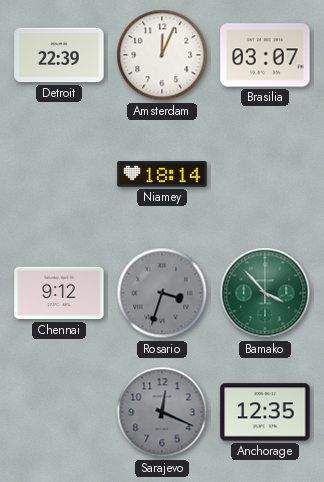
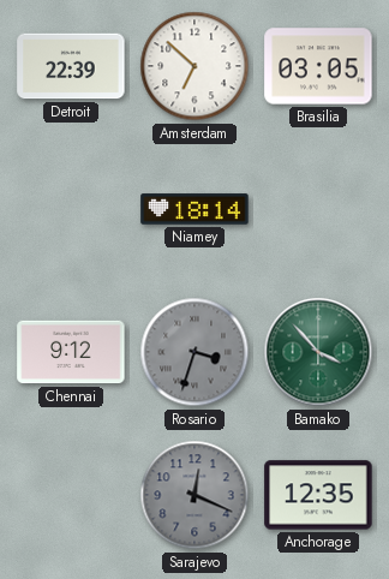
Amsterdam: 12:04 -> 6:52
Brasilia: 03:07 -> 03:05
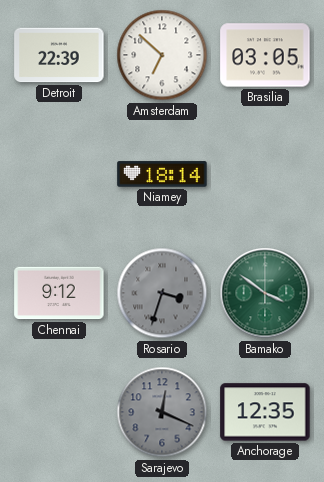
Bamako: 3:53 -> 3:51
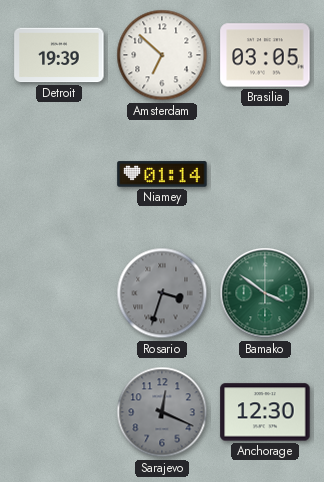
Detroit: 22:39 -> 19:39
Niamey: 18:14 -> 01:14
Chennai: 9:12 -> none
Anchorage: 12:35 -> 12:30
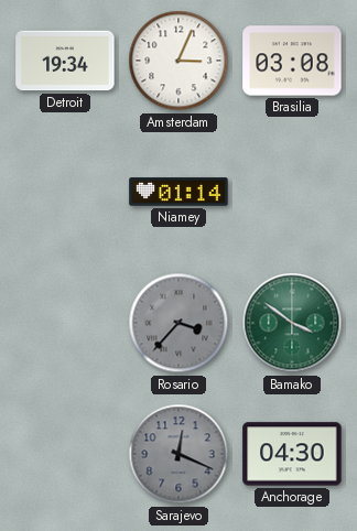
Detroit: 19:39 -> 19:34
Amsterdam: 6:52 -> 3:04
Brasilia: 03:05 -> 03:08
Rosario: 3:33 -> 3:37
Anchorage: 12:30 -> 04:30
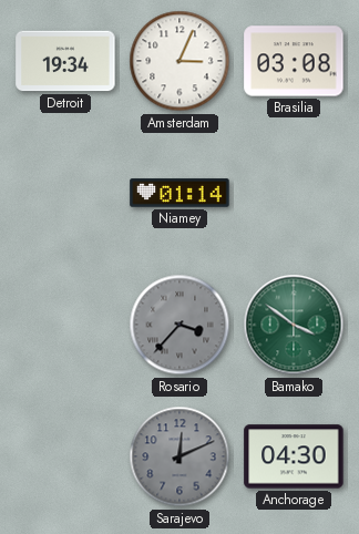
Sarajevo: 12:19 -> 12:11
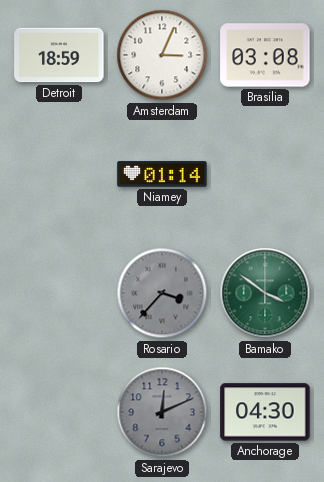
Detroit: 19:34 -> 18:59
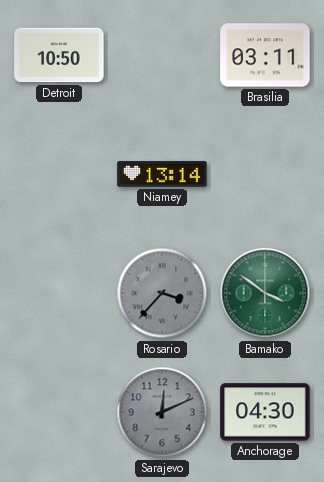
Detroit: 18:59 -> 10:50
Amsterdam: 3:04 -> none
Brasilia: 03:08 -> 03:11
Niamey: 01:14 -> 13:14
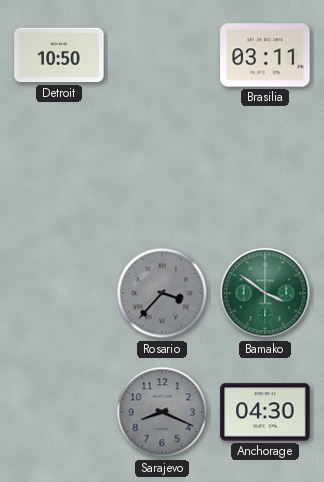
Niamey: 13:14 -> none
Sarajevo: 12:11 -> 8:19
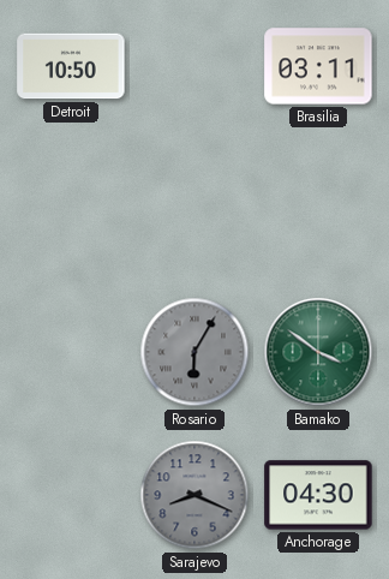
Rosario: 3:37 -> 6:05
